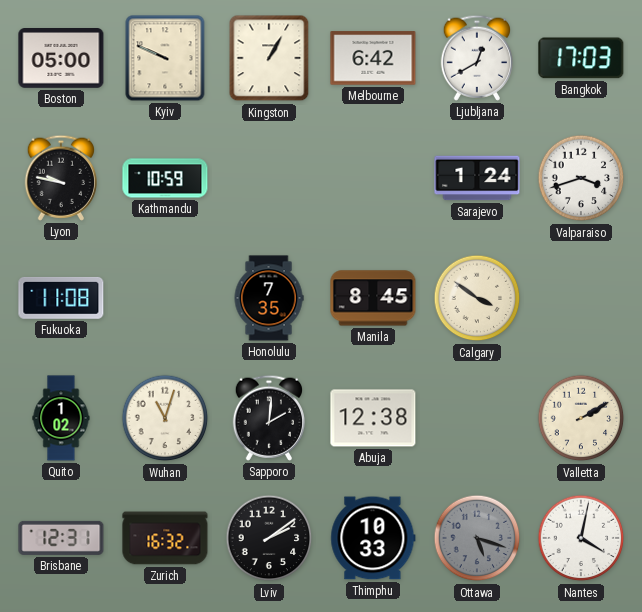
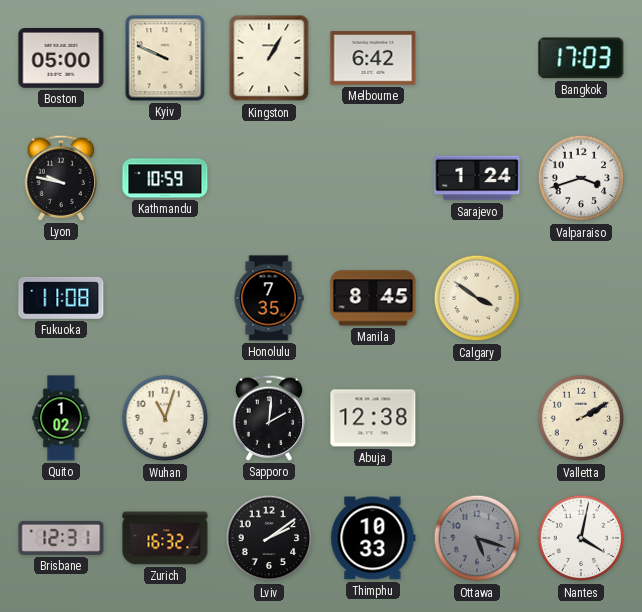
Ljubljana: 12:40 -> none
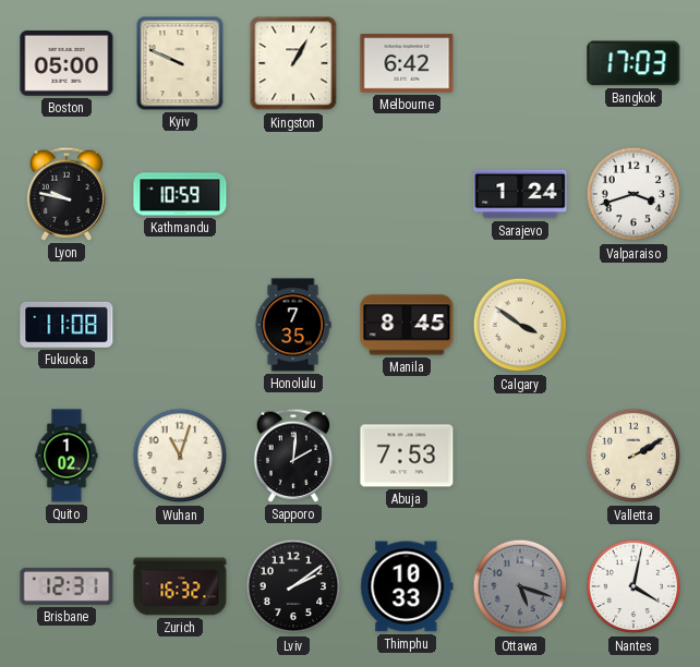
Abuja: 12:38 -> 7:53
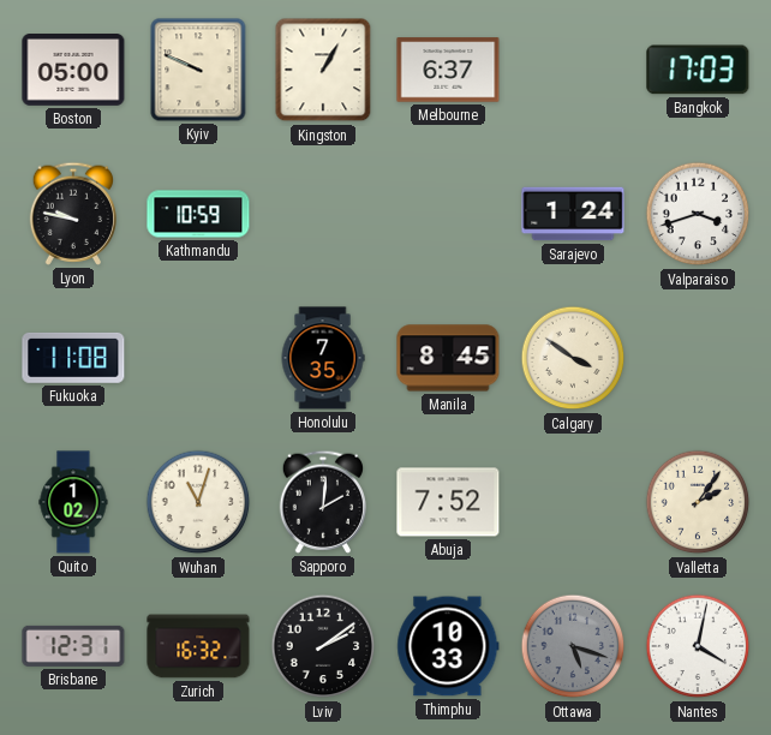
Melbourne: 6:42 -> 6:37
Abuja: 7:53 -> 7:52
Valletta: 2:10 -> 2:06
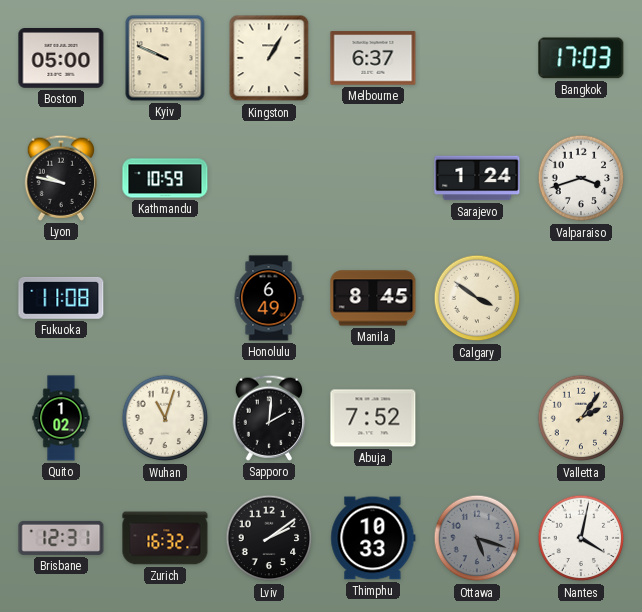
Honolulu: 7:35 -> 6:49
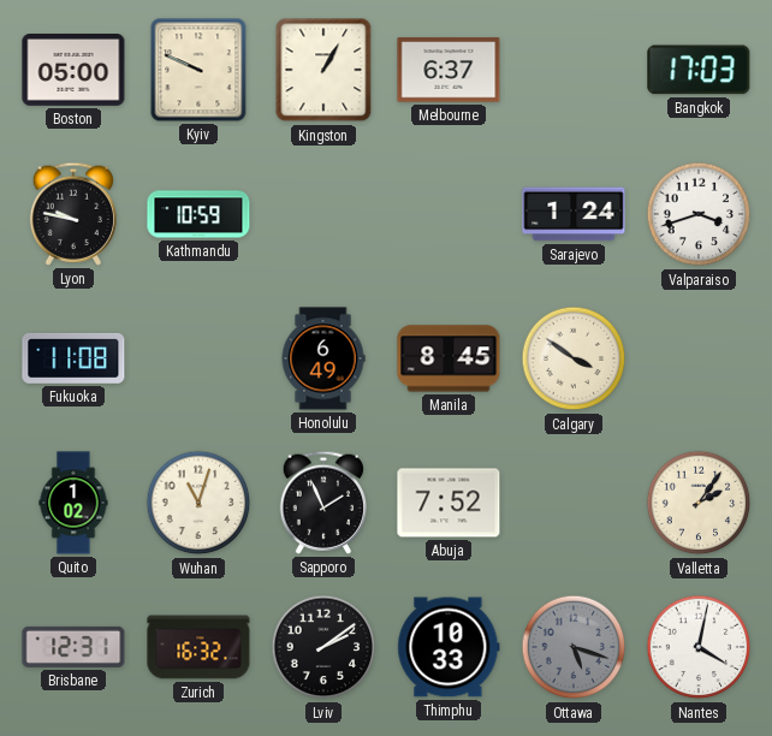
Sapporo: 2:01 -> 1:56
